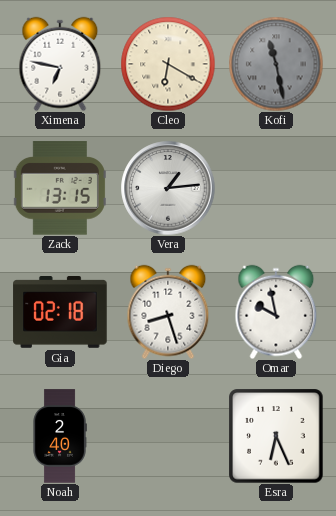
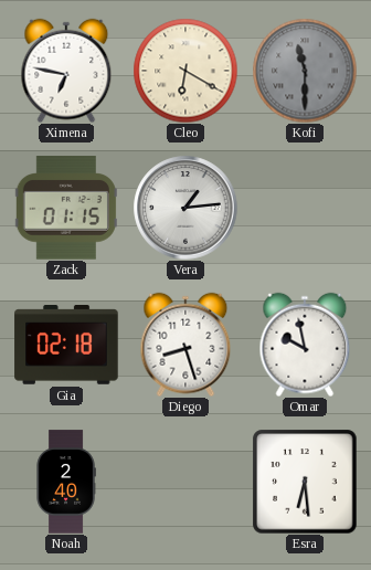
Kofi: 11:28 -> 11:30
Zack: 13:15 -> 01:15
Esra: 6:26 -> 6:29
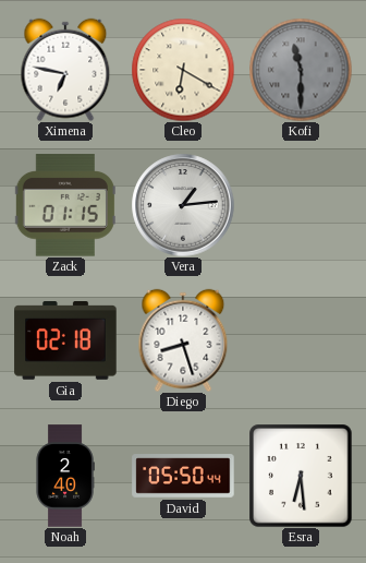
Omar: 9:58 -> none
David: none -> 05:50
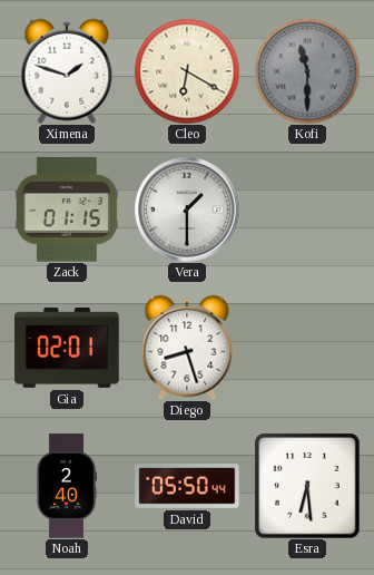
Ximena: 6:47 -> 1:48
Vera: 1:14 -> 1:30
Gia: 02:18 -> 02:01
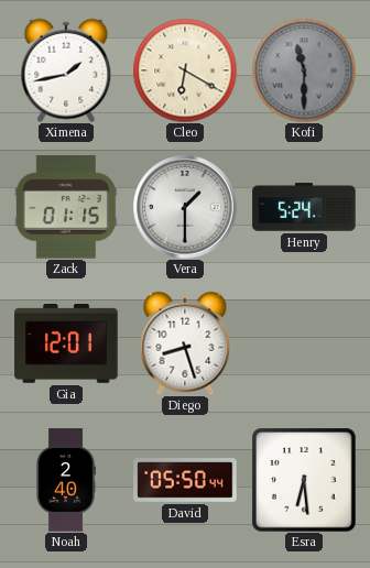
Ximena: 1:48 -> 1:43
Henry: none -> 5:24
Gia: 02:01 -> 12:01
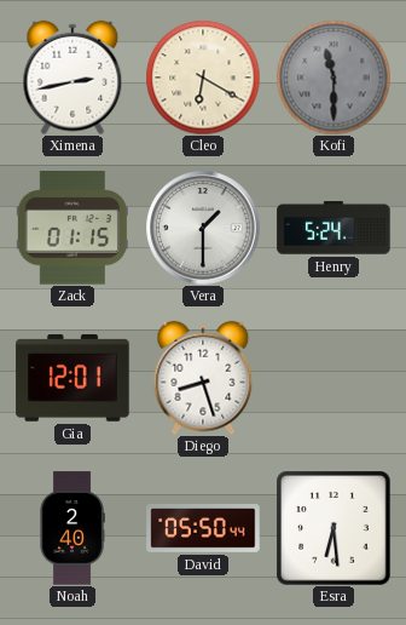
Ximena: 1:43 -> 2:43
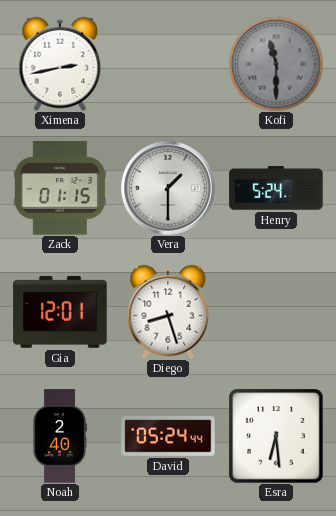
Cleo: 6:20 -> none
David: 05:50 -> 05:24
